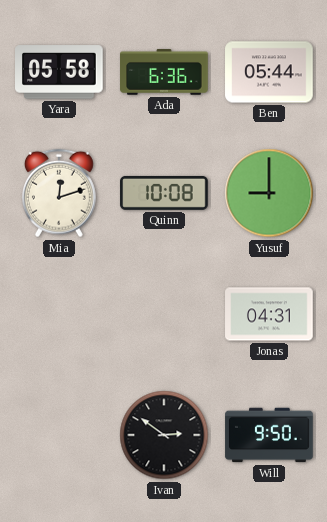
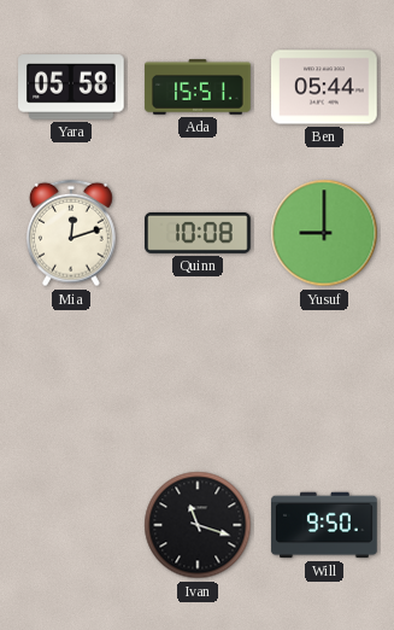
Ada: 6:36 -> 15:51
Jonas: 04:31 -> none
Ivan: 2:51 -> 11:18
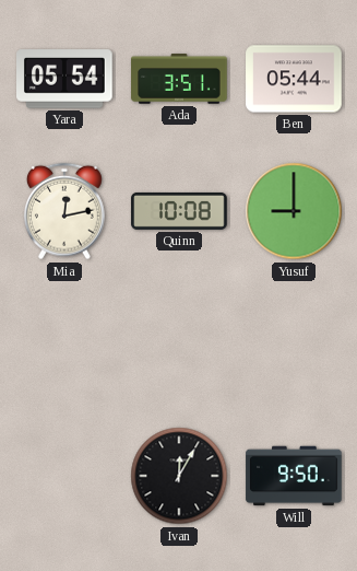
Yara: 05:58 -> 05:54
Ada: 15:51 -> 3:51
Mia: 12:12 -> 12:13
Ivan: 11:18 -> 12:05
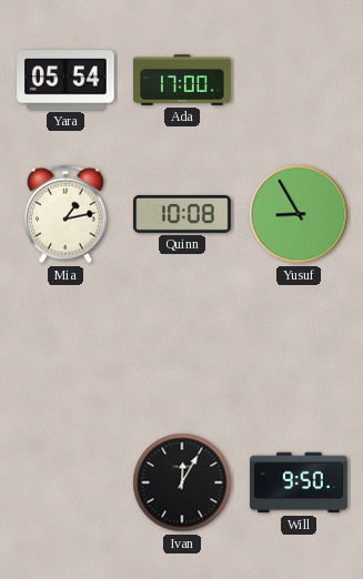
Ada: 3:51 -> 17:00
Ben: 05:44 -> none
Mia: 12:13 -> 1:13
Yusuf: 9:00 -> 8:55
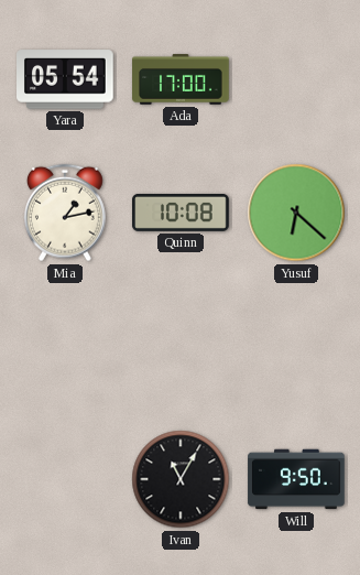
Yusuf: 8:55 -> 6:22
Ivan: 12:05 -> 11:05
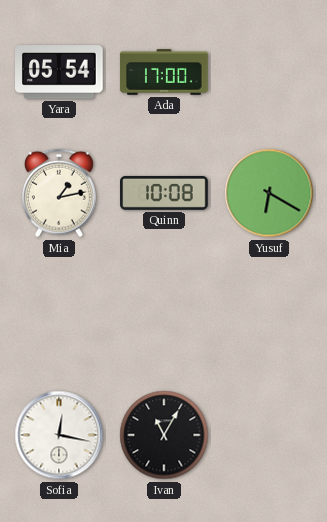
Yusuf: 6:22 -> 6:20
Sofia: none -> 12:17
Will: 9:50 -> none
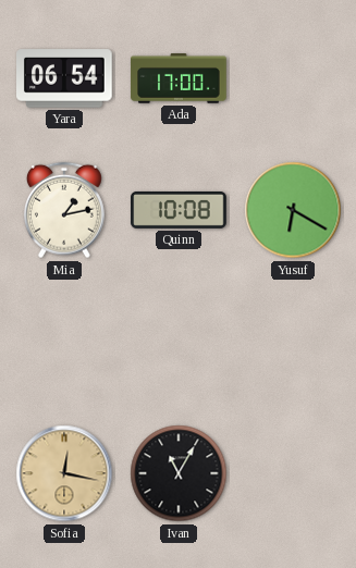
Yara: 05:54 -> 06:54
Sofia dial: white -> champagne
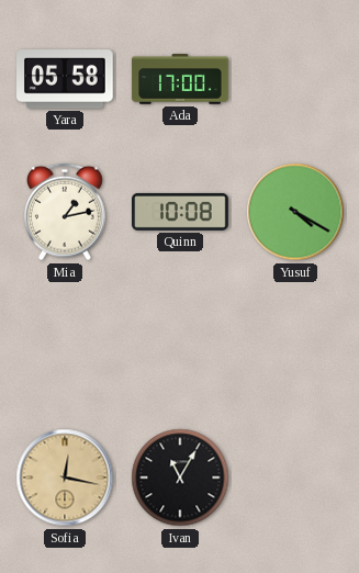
Yara: 06:54 -> 05:58
Yusuf: 6:20 -> 4:20
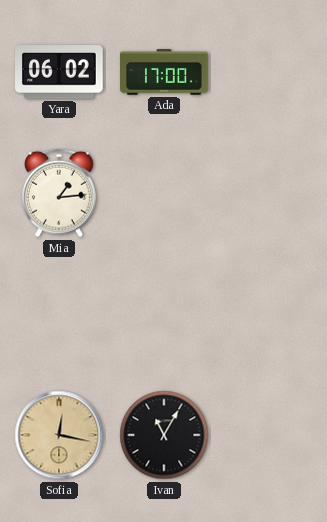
Yara: 05:58 -> 06:02
Mia: 1:13 -> 1:14
Quinn: 10:08 -> none
Yusuf: 4:20 -> none
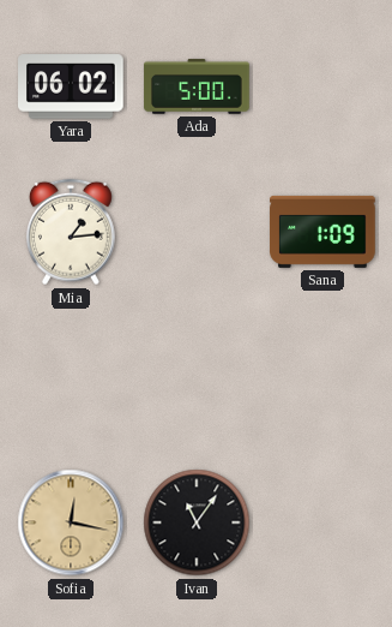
Ada: 17:00 -> 5:00
Sana: none -> 1:09
Ivan: 11:05 -> 11:06
